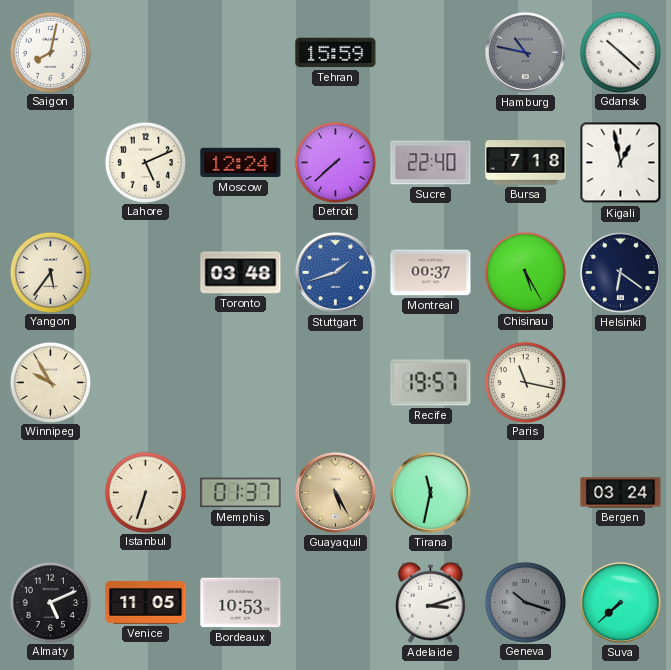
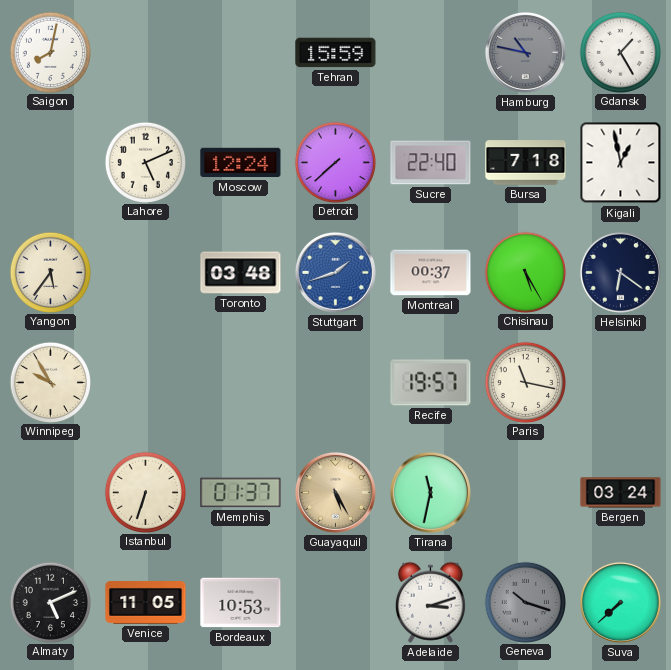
Gdansk: 10:22 -> 1:25
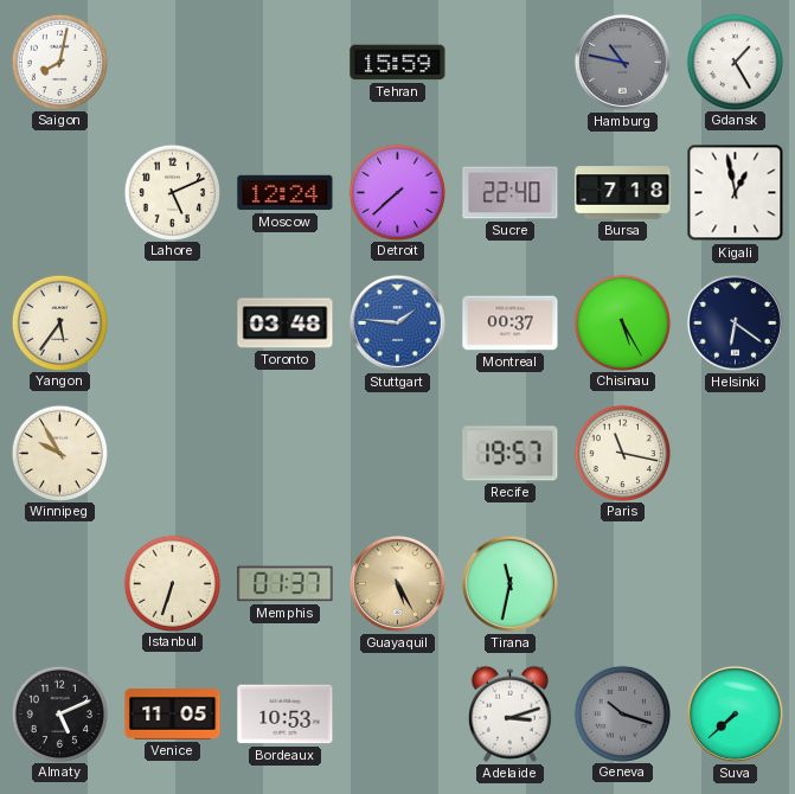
Stuttgart: 1:42 -> 1:46
Bergen: 03:24 -> none
